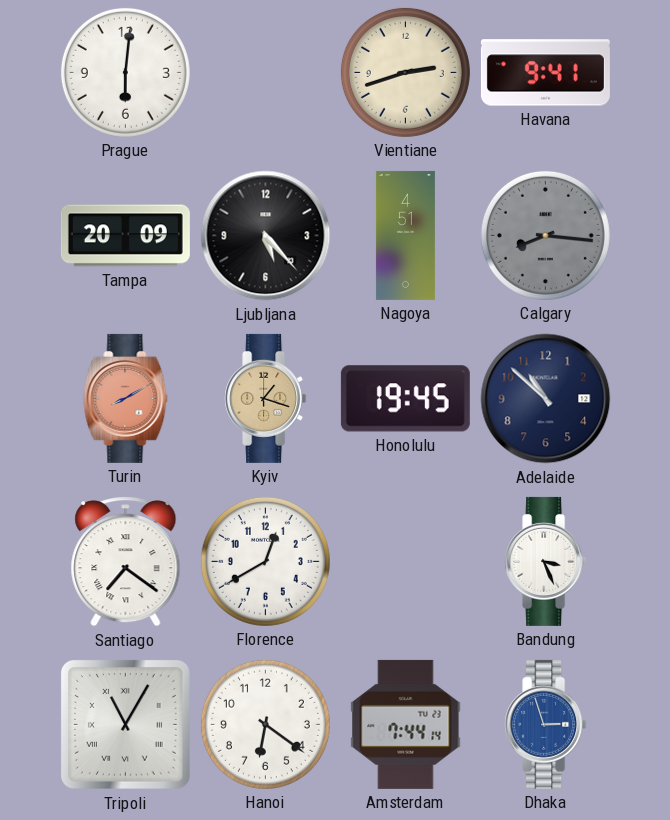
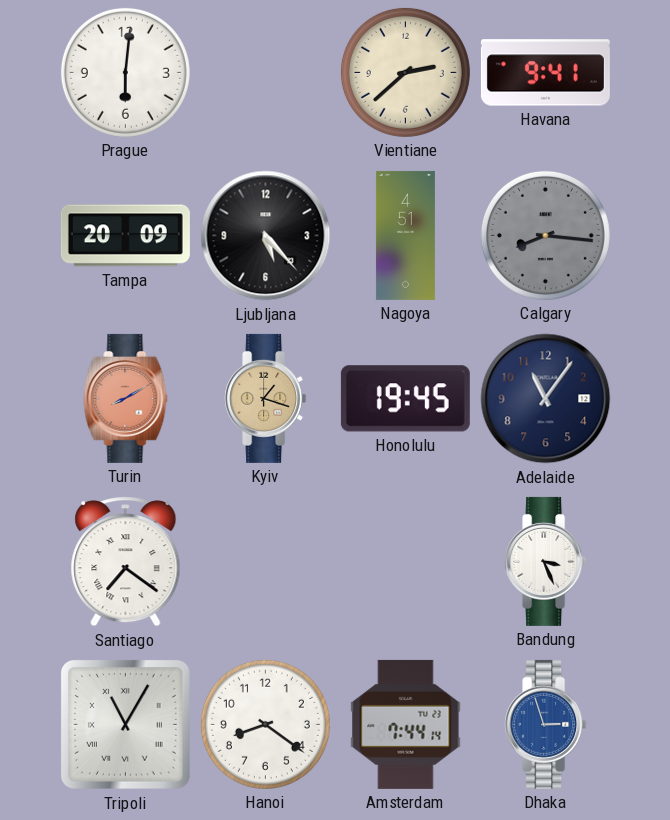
Vientiane: 2:42 -> 2:38
Adelaide: 10:52 -> 11:06
Florence: 12:40 -> none
Hanoi: 6:21 -> 8:21
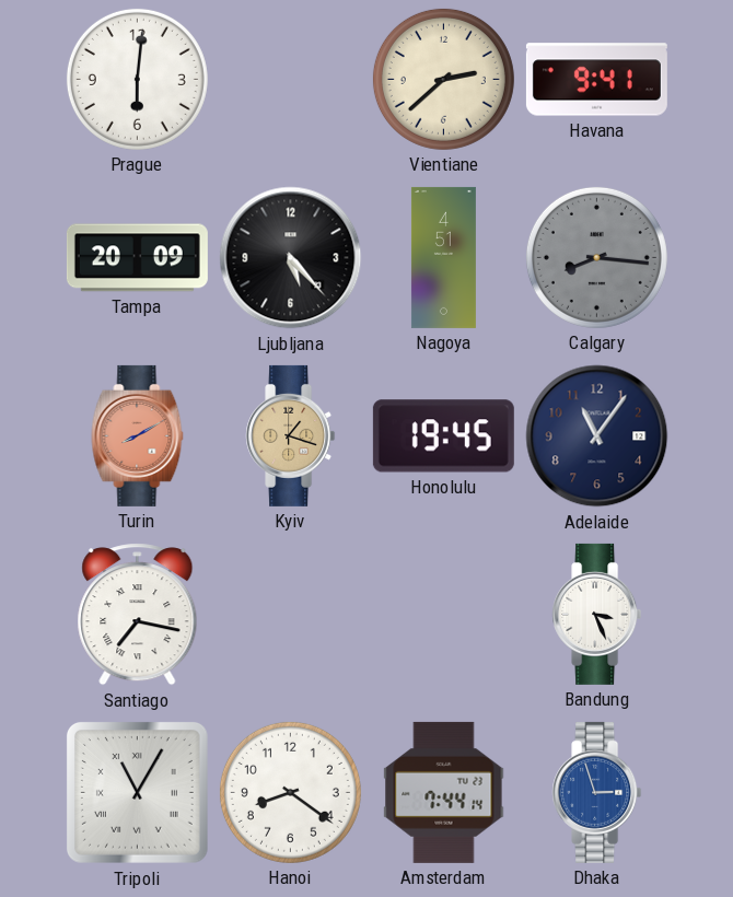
Santiago: 7:21 -> 7:17
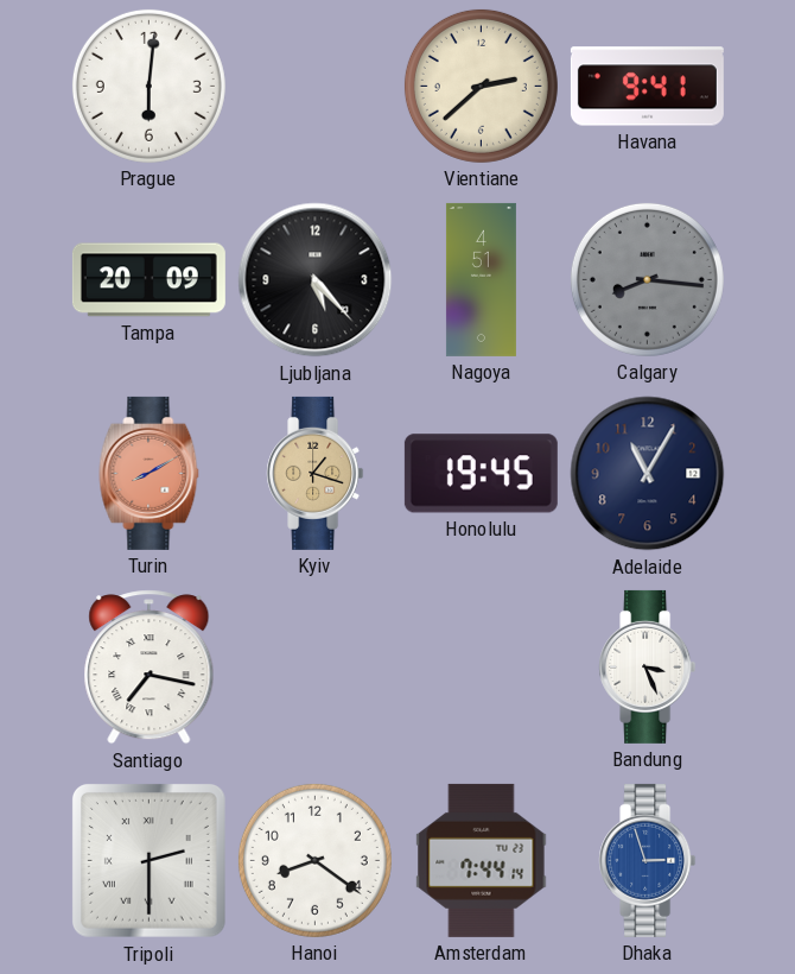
Adelaide: 11:06 -> 11:05
Tripoli: 11:05 -> 2:30
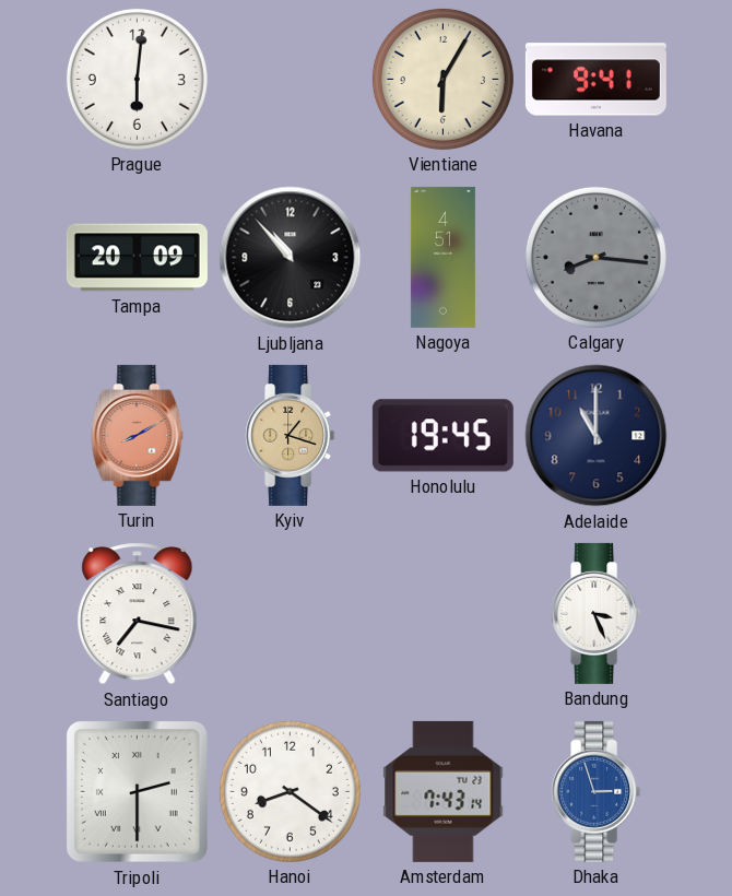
Vientiane: 2:38 -> 6:05
Ljubljana: 5:23 -> 10:53
Adelaide: 11:05 -> 11:00
Amsterdam: 7:44 -> 7:43
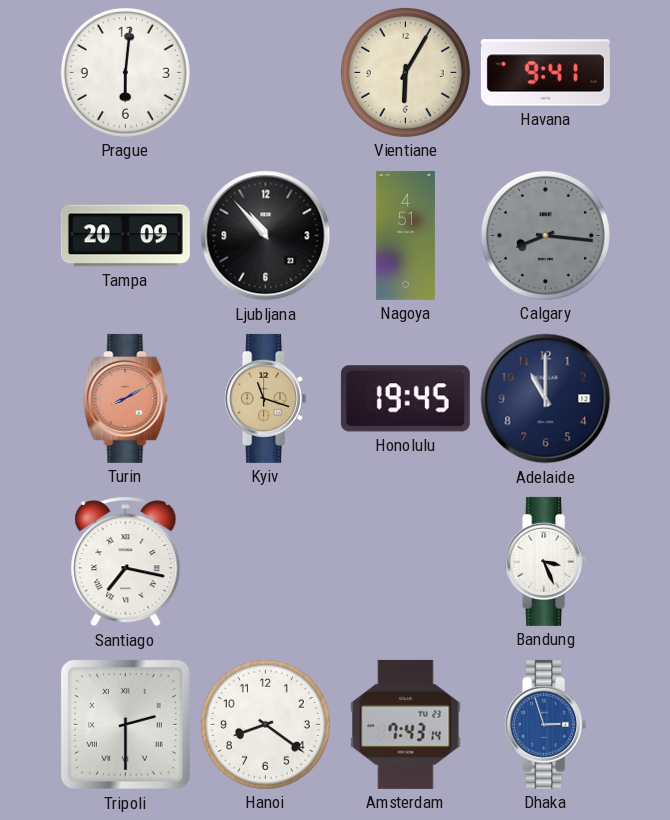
Kyiv: 1:18 -> 11:18
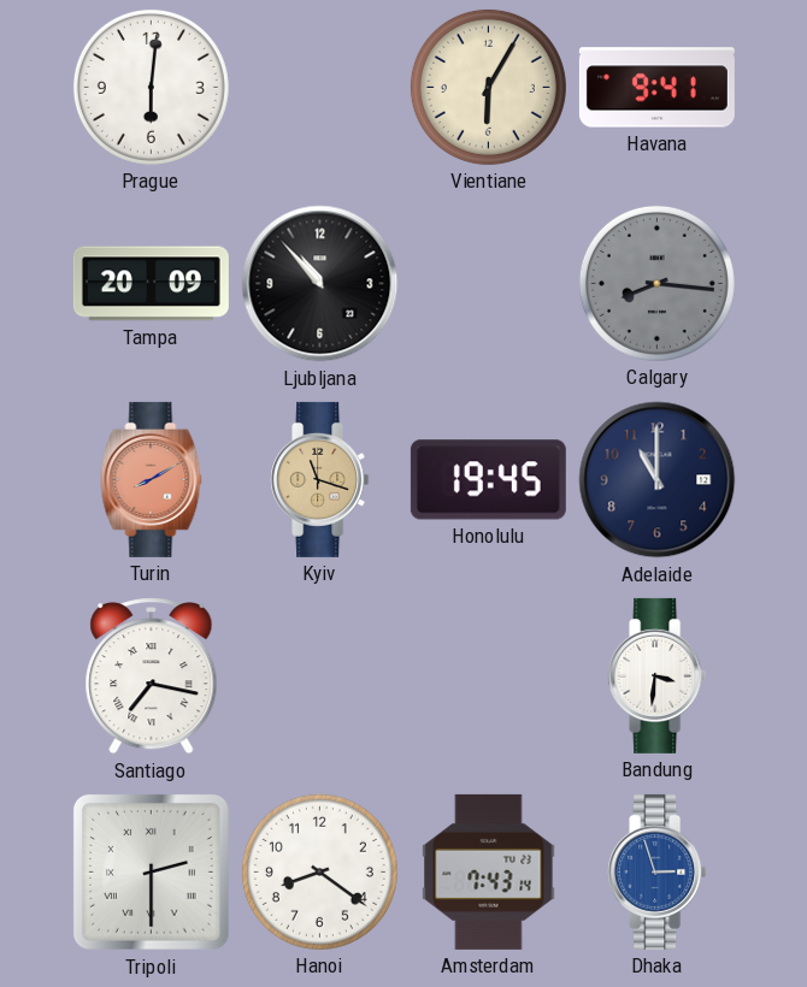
Nagoya: 4:51 -> none
Bandung: 3:26 -> 3:31
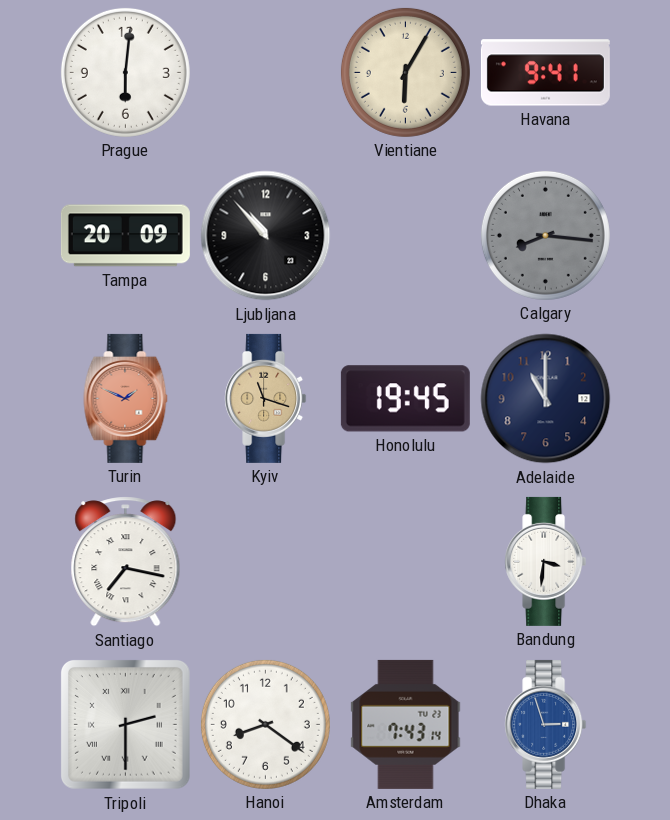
Turin: 8:10 -> 1:49
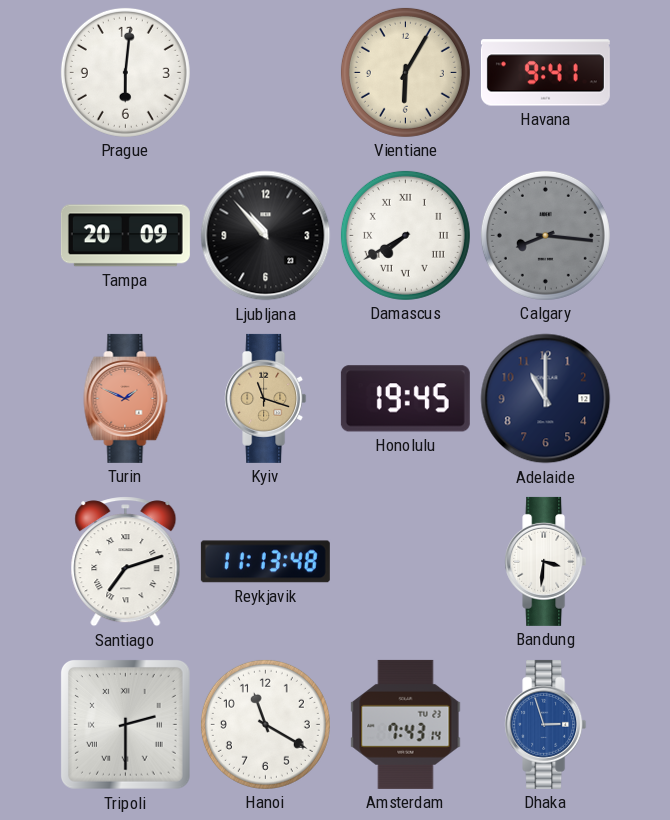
Damascus: none -> 7:40
Santiago: 7:17 -> 7:12
Reykjavik: none -> 11:13
Hanoi: 8:21 -> 11:20
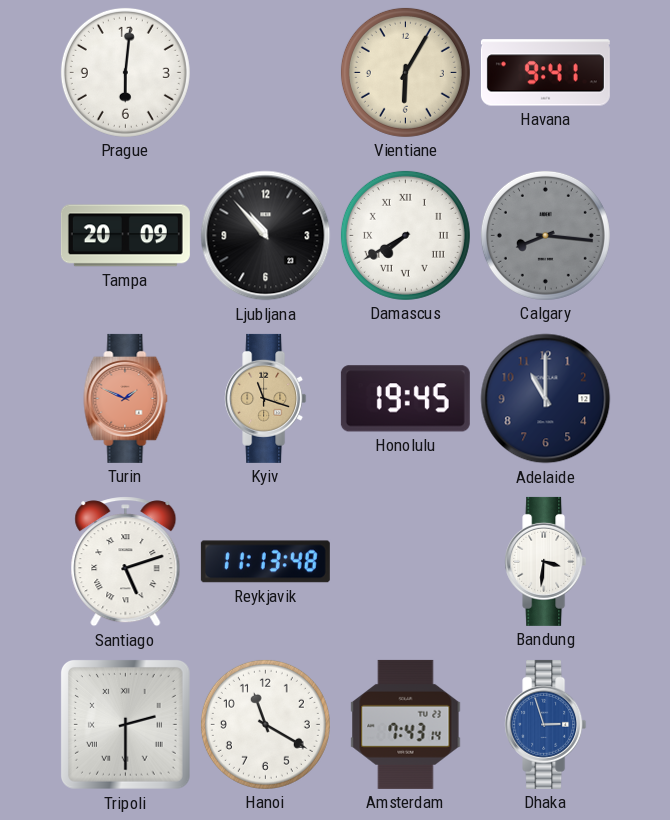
Santiago: 7:12 -> 5:12
